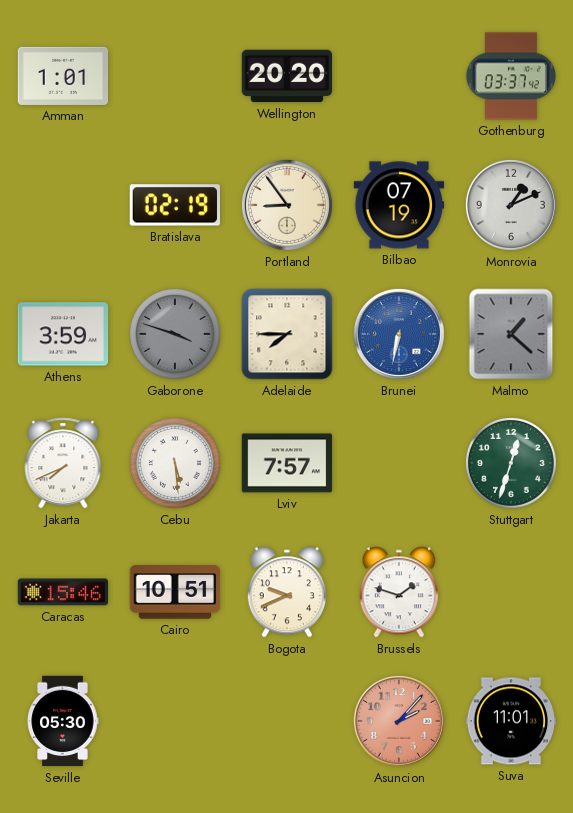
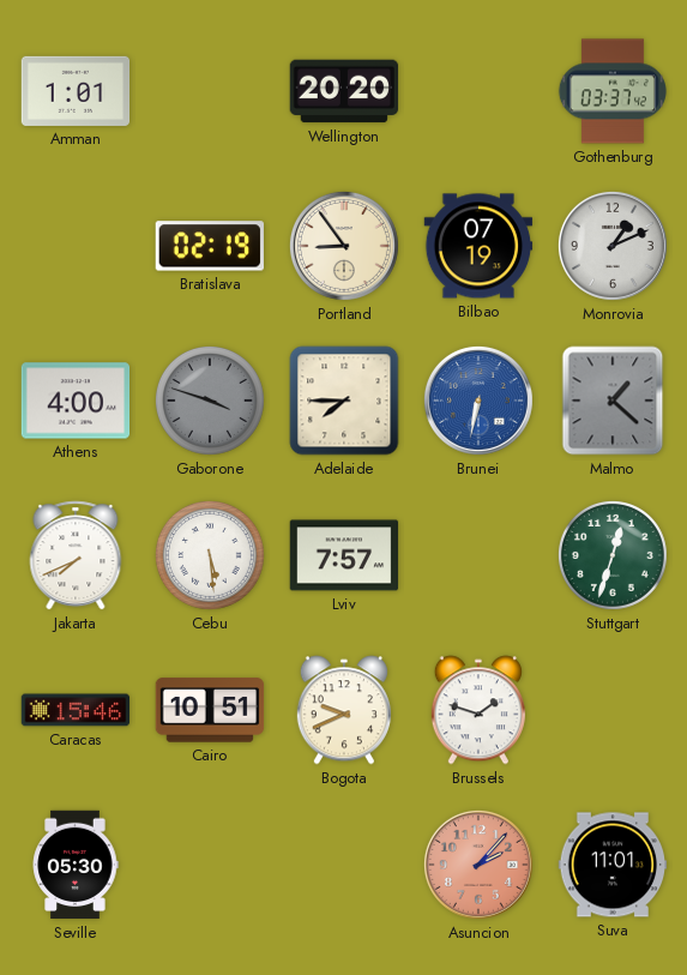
Athens: 3:59 -> 4:00
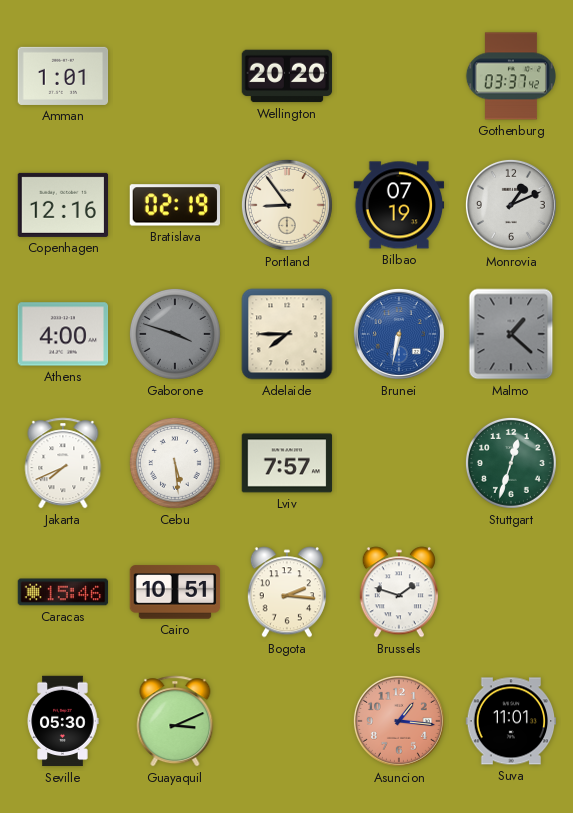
Copenhagen: none -> 12:16
Bogota: 9:41 -> 2:16
Guayaquil: none -> 3:11
Asuncion: 2:07 -> 1:16
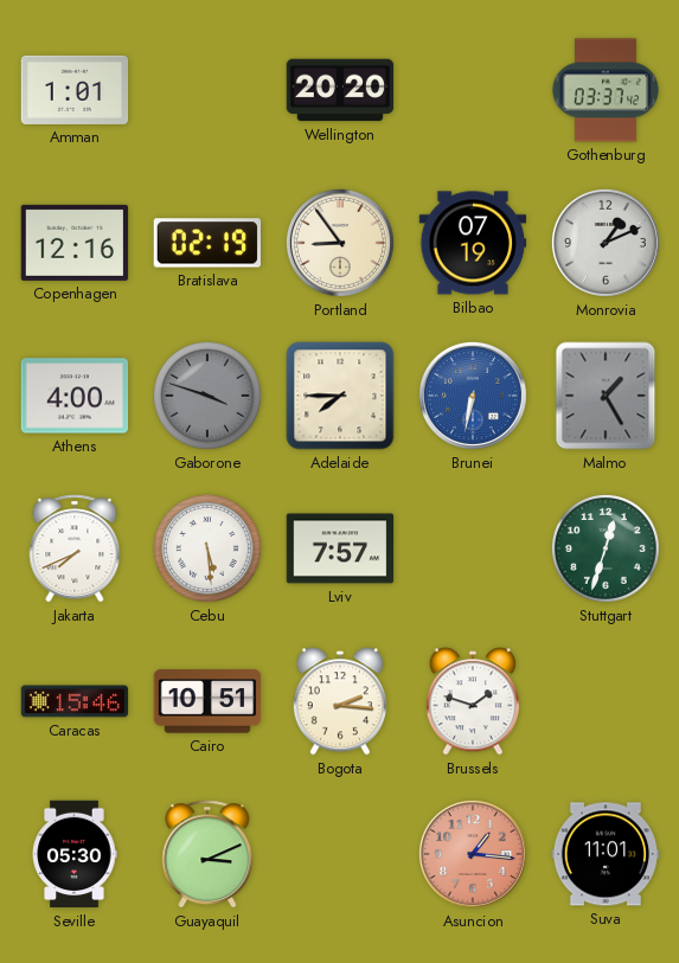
Malmo: 1:22 -> 1:25
